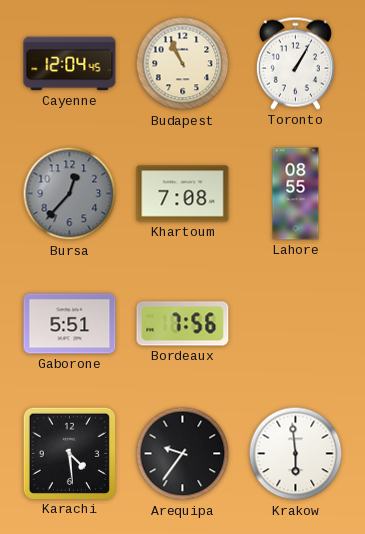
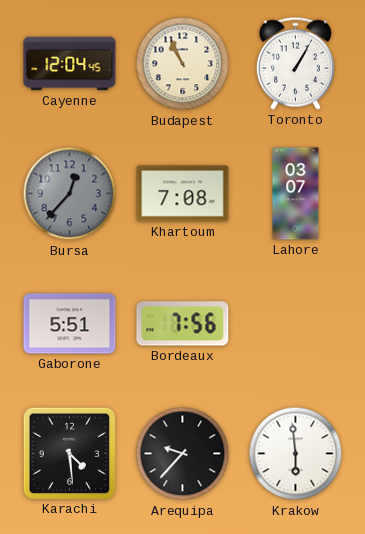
Lahore: 08:55 -> 03:07
Arequipa: 9:36 -> 9:37
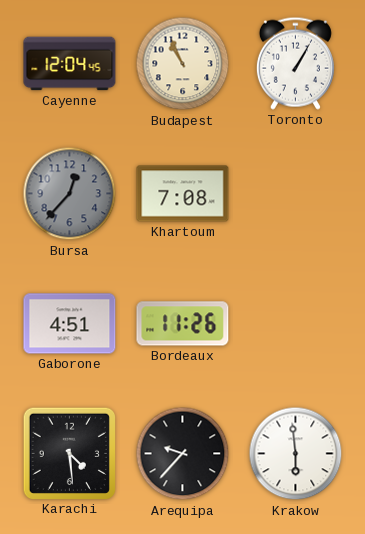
Lahore: 03:07 -> none
Gaborone: 5:51 -> 4:51
Bordeaux: 7:56 -> 11:26
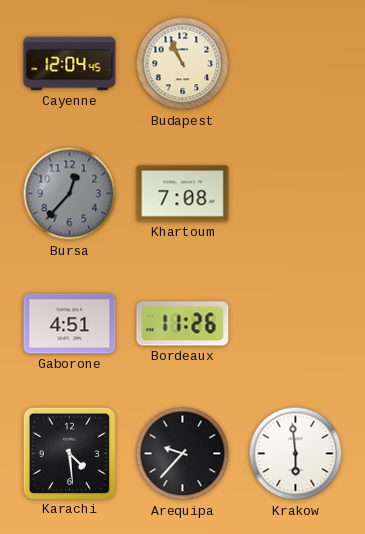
Toronto: 1:05 -> none
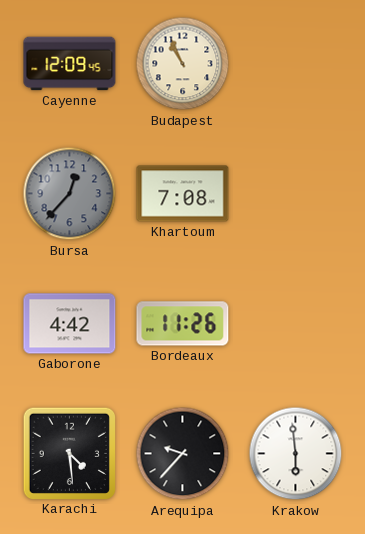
Cayenne: 12:04 -> 12:09
Gaborone: 4:51 -> 4:42
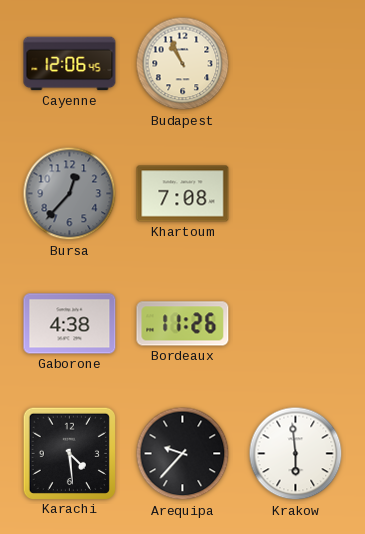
Cayenne: 12:09 -> 12:06
Gaborone: 4:42 -> 4:38
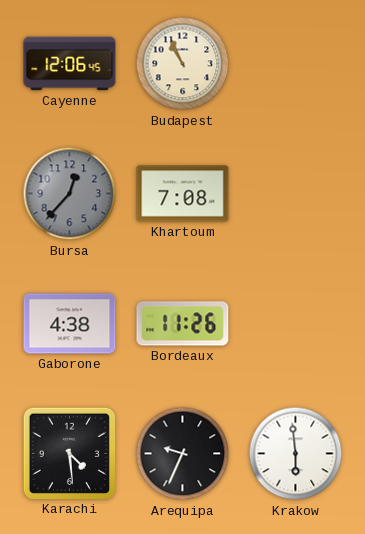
Arequipa: 9:37 -> 9:34
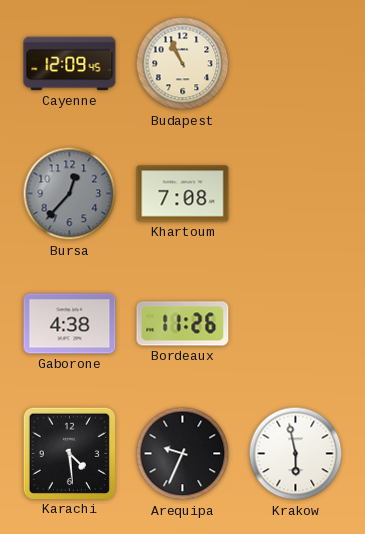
Cayenne: 12:06 -> 12:09
Krakow: 5:59 -> 5:58
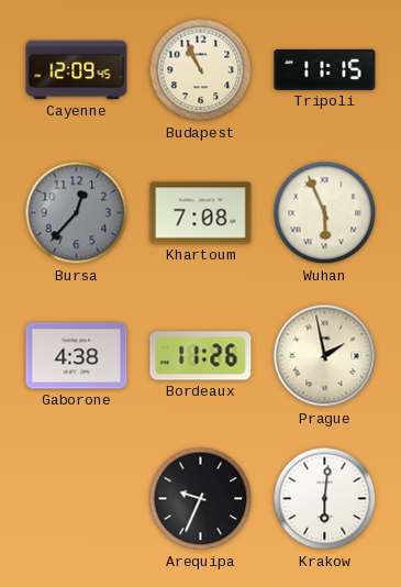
Tripoli: none -> 11:15
Wuhan: none -> 5:56
Prague: none -> 1:58
Karachi: 4:29 -> none
Krakow: 5:58 -> 6:01
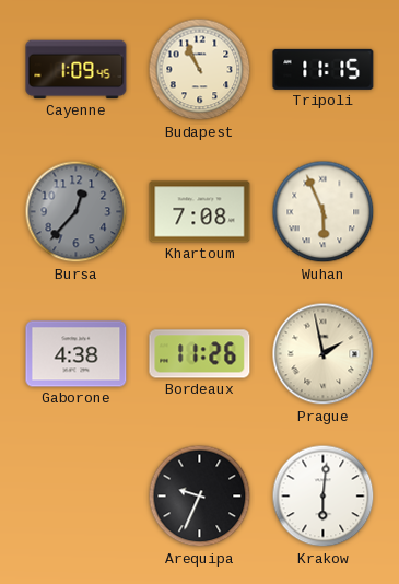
Cayenne: 12:09 -> 1:09
